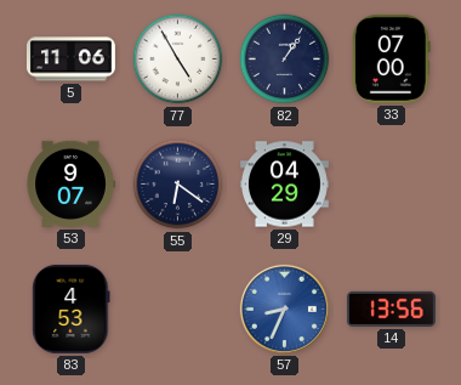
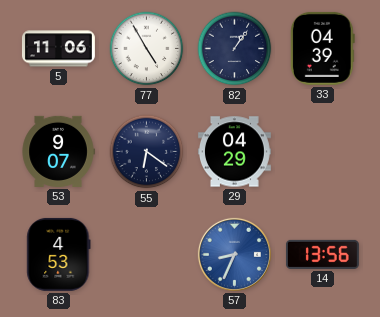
33: 07:00 -> 04:39
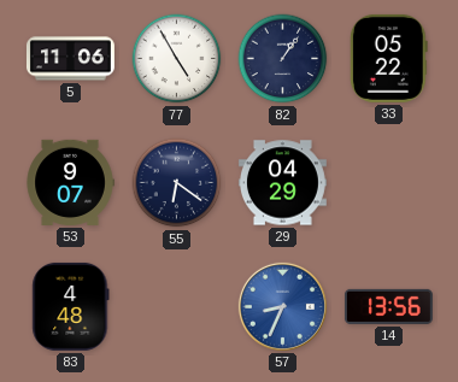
33: 04:39 -> 05:22
83: 4:53 -> 4:48
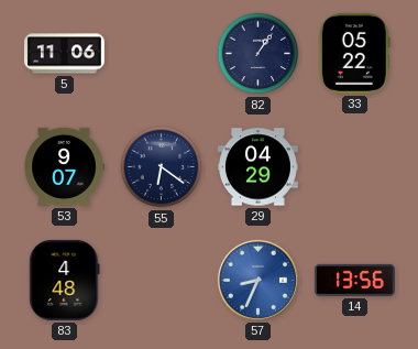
77: 4:55 -> none
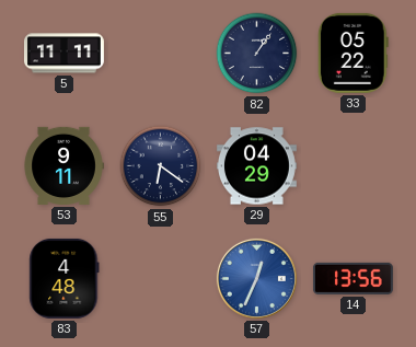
5: 11:06 -> 11:11
53: 9:07 -> 9:11
57: 8:34 -> 12:34
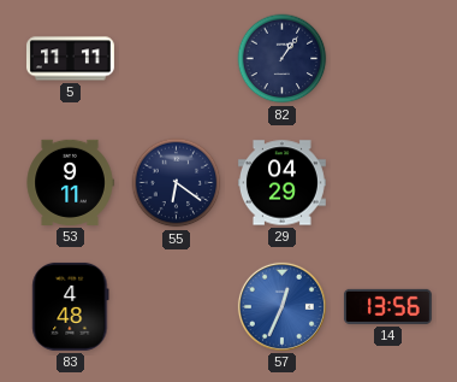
33: 05:22 -> none
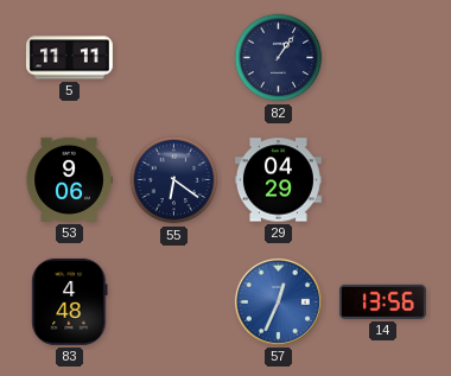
53: 9:11 -> 9:06
